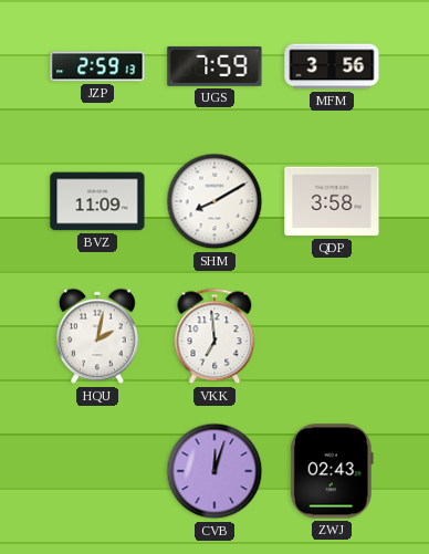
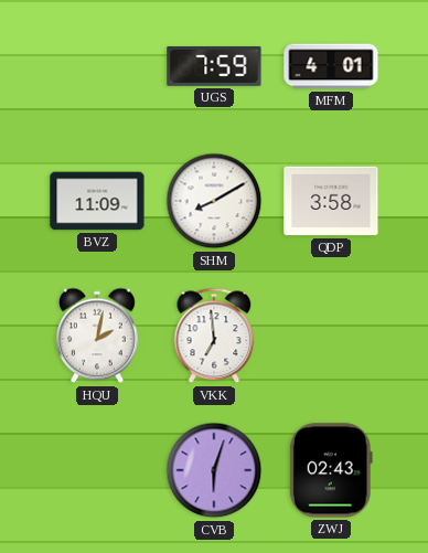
JZP: 2:59 -> none
MFM: 3:56 -> 4:01
CVB: 12:03 -> 6:03
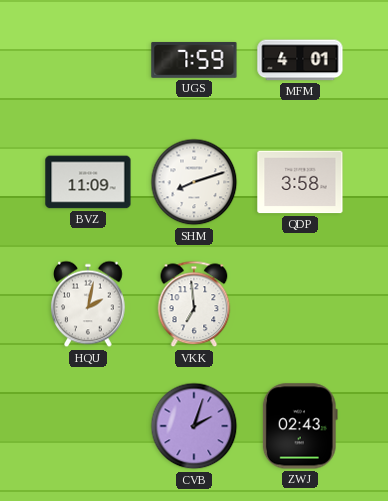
SHM: 8:10 -> 8:12
CVB: 6:03 -> 2:03
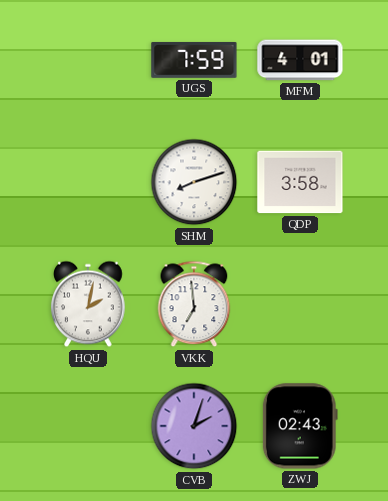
BVZ: 11:09 -> none
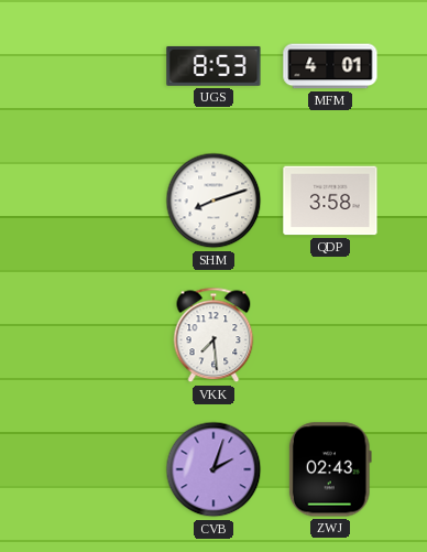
UGS: 7:59 -> 8:53
HQU: 2:02 -> none
VKK: 6:59 -> 7:29
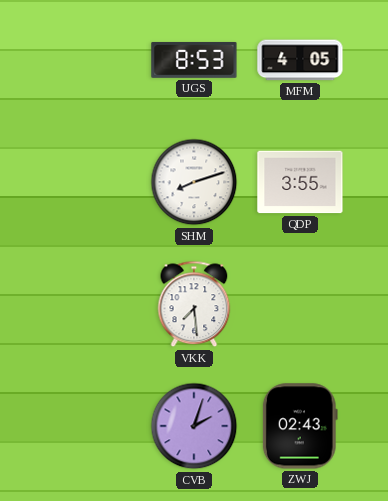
MFM: 4:01 -> 4:05
QDP: 3:58 -> 3:55
